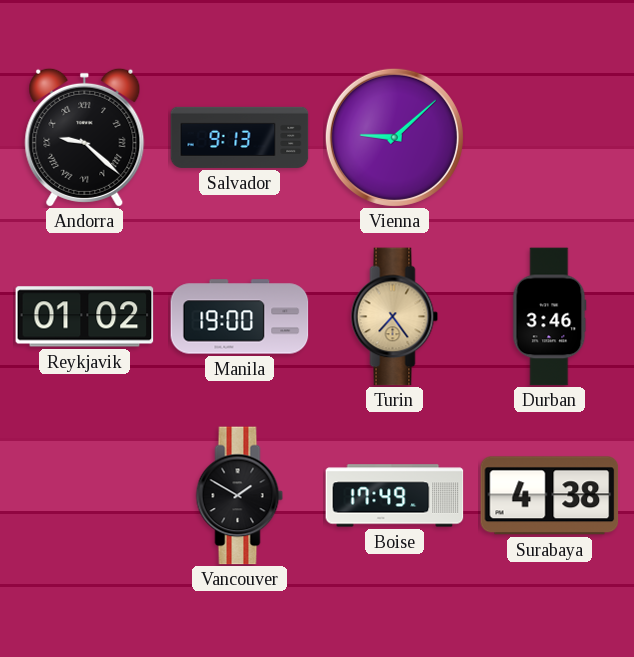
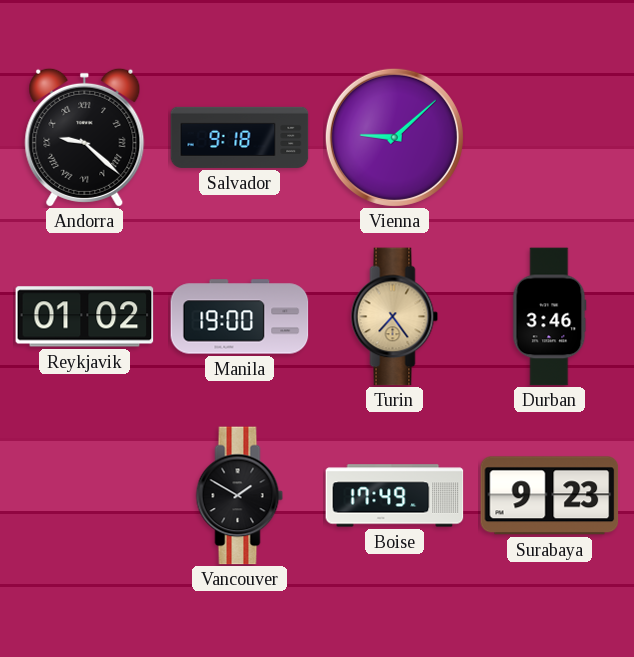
Salvador: 9:13 -> 9:18
Surabaya: 4:38 -> 9:23
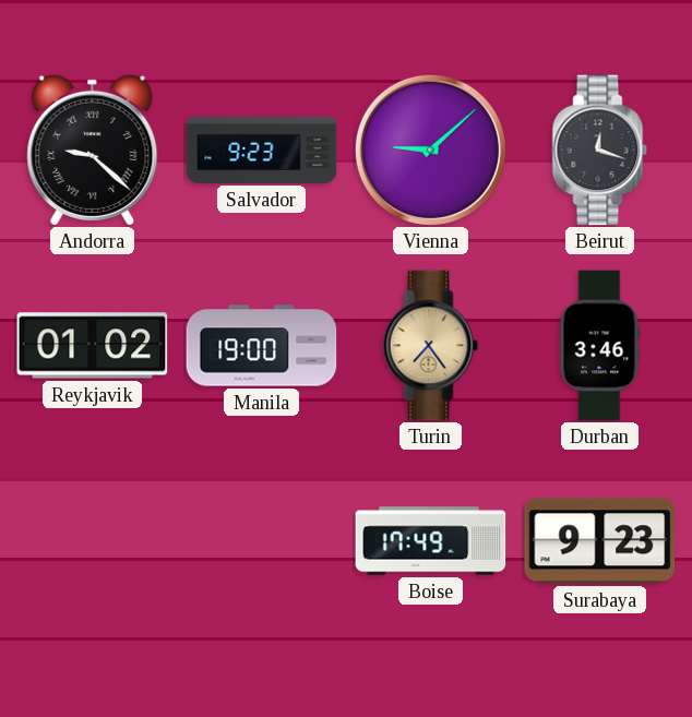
Salvador: 9:18 -> 9:23
Beirut: none -> 12:18
Vancouver: 1:50 -> none
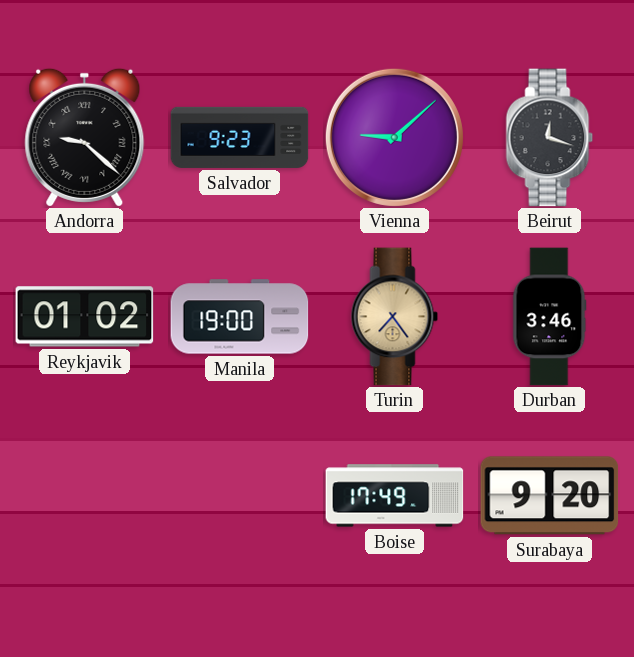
Surabaya: 9:23 -> 9:20
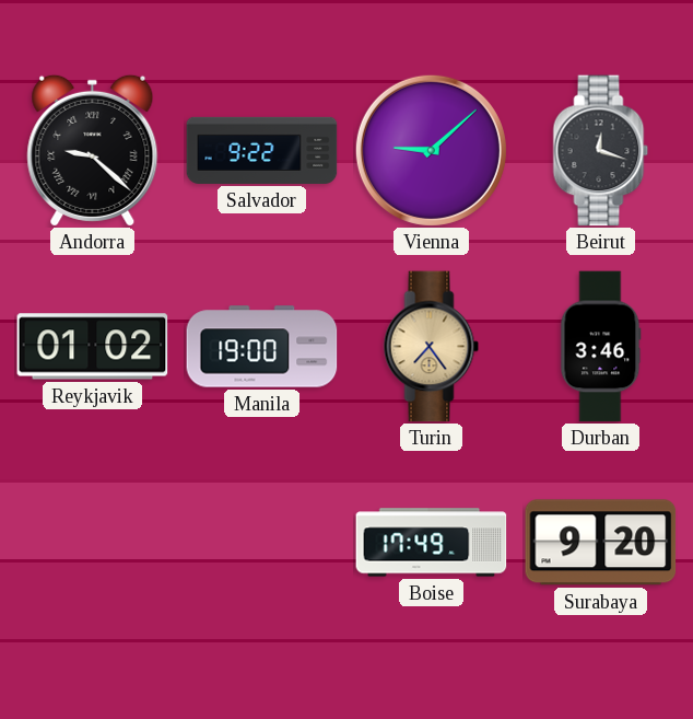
Salvador: 9:23 -> 9:22
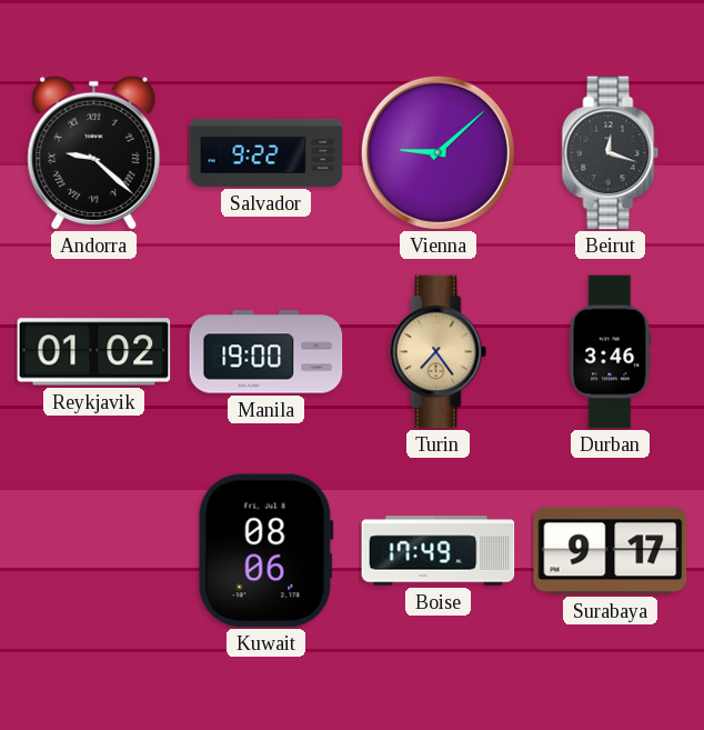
Kuwait: none -> 08:06
Surabaya: 9:20 -> 9:17
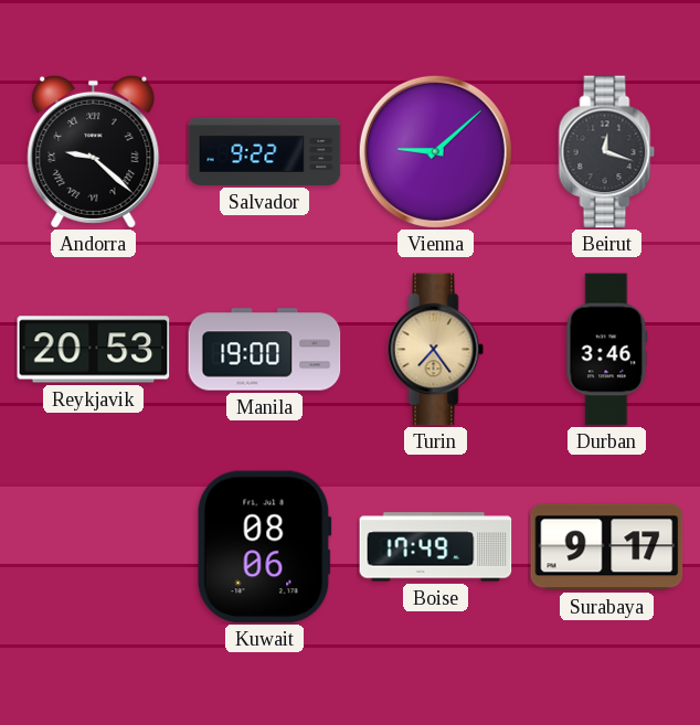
Reykjavik: 01:02 -> 20:53
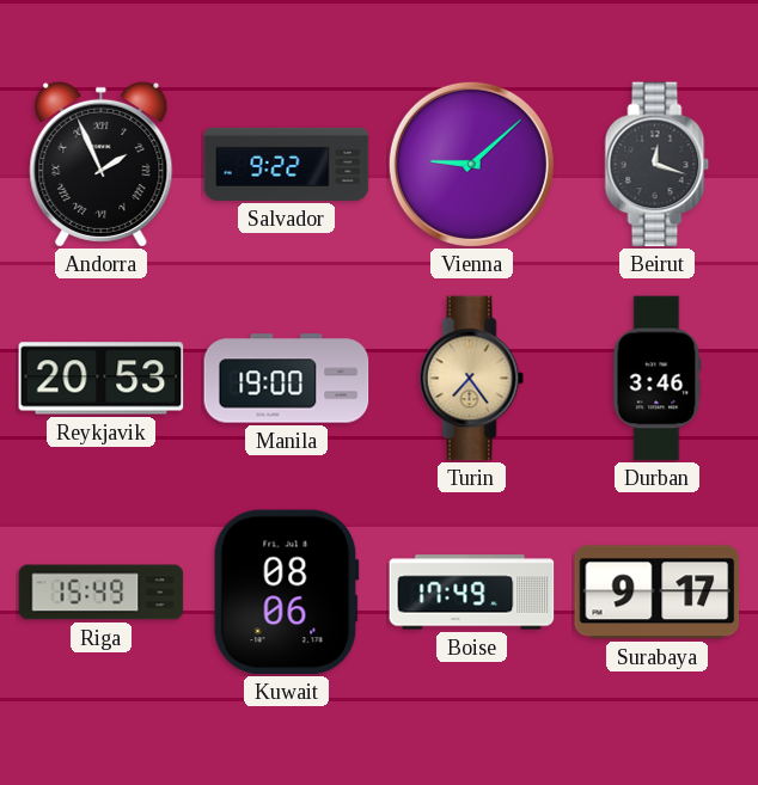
Andorra: 9:22 -> 1:56
Riga: none -> 15:49
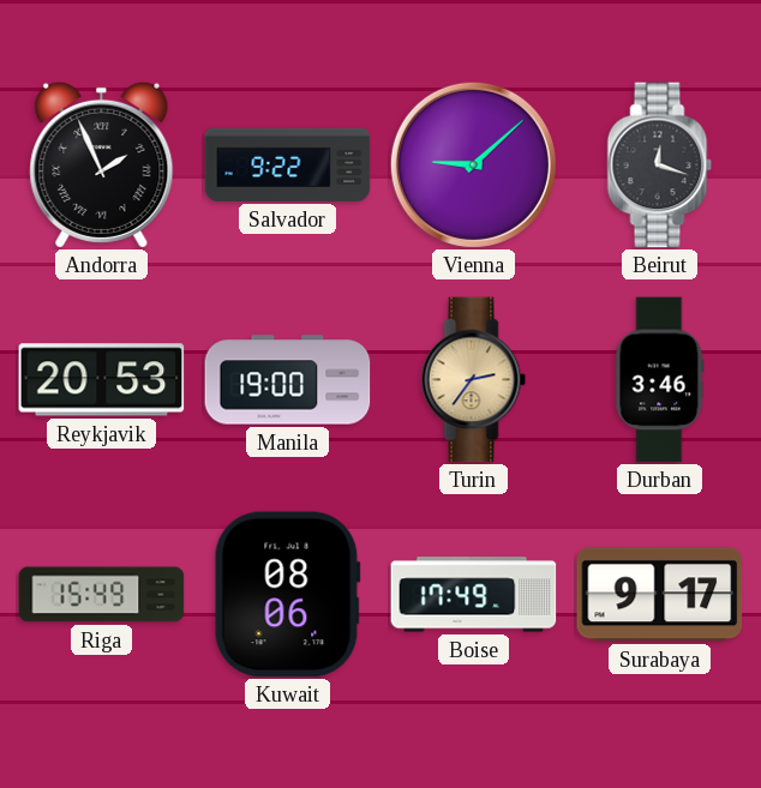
Turin: 7:24 -> 2:36
